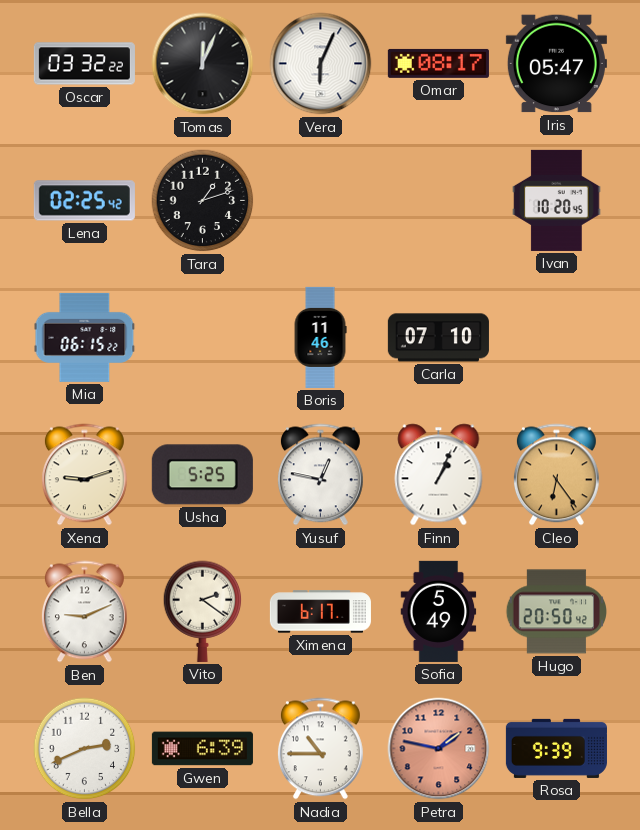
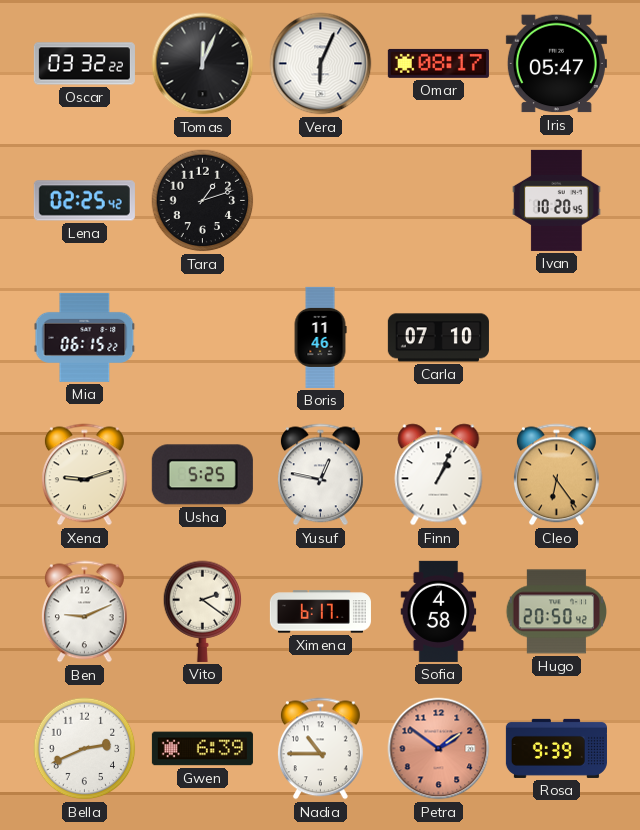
Sofia: 5:49 -> 4:58
Petra: 1:47 -> 1:51
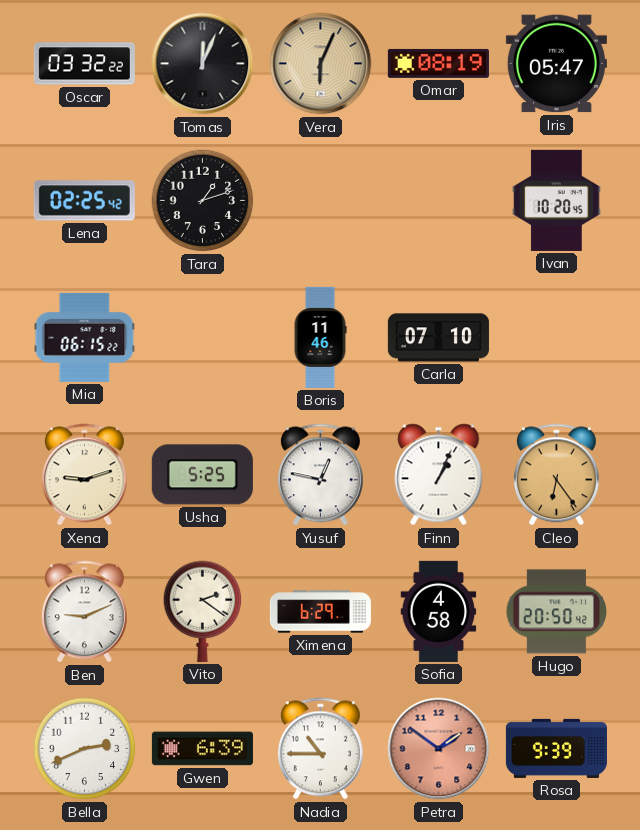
Vera dial: white -> champagne
Omar: 08:17 -> 08:19
Ximena: 6:17 -> 6:29
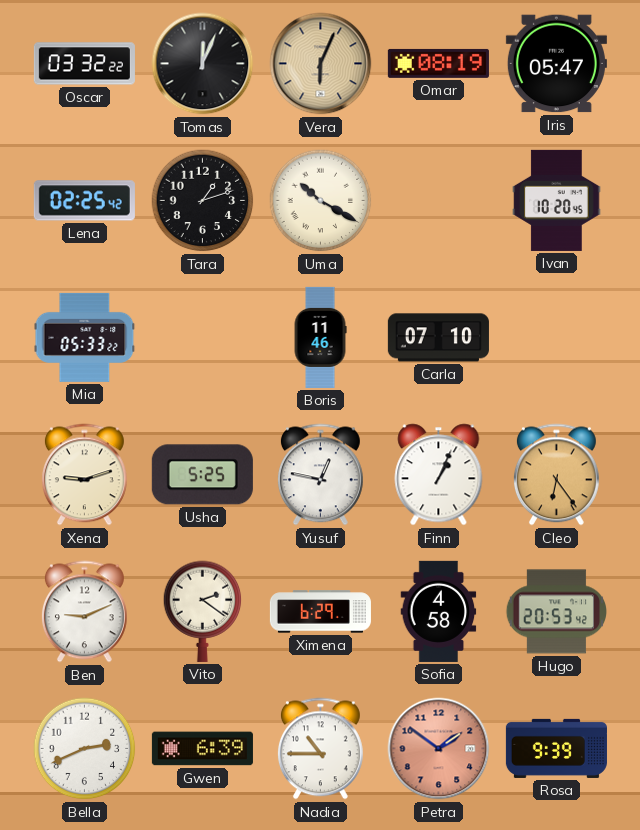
Uma: none -> 10:20
Mia: 06:15 -> 05:33
Hugo: 20:50 -> 20:53
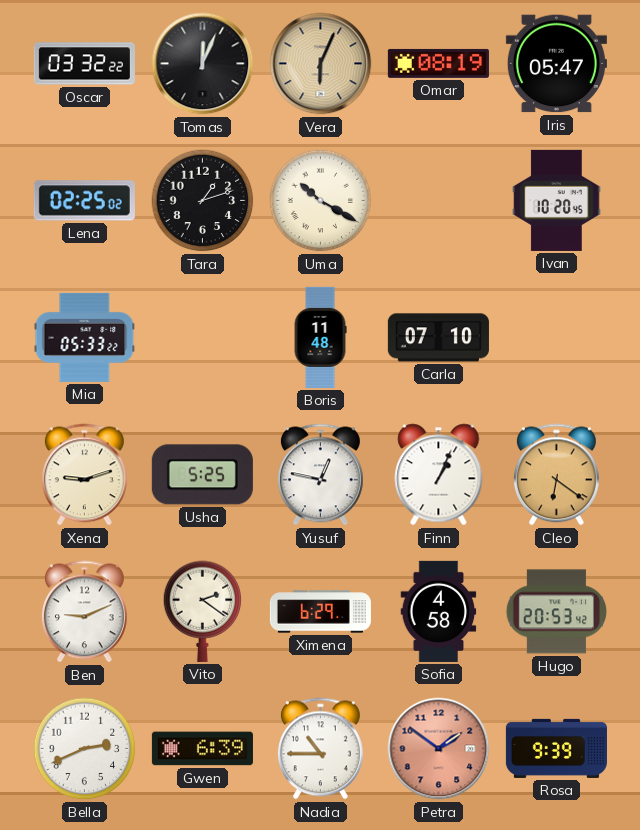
Lena: 02:25:42 -> 02:25:02
Boris: 11:46 -> 11:48
Cleo: 6:24 -> 6:21
